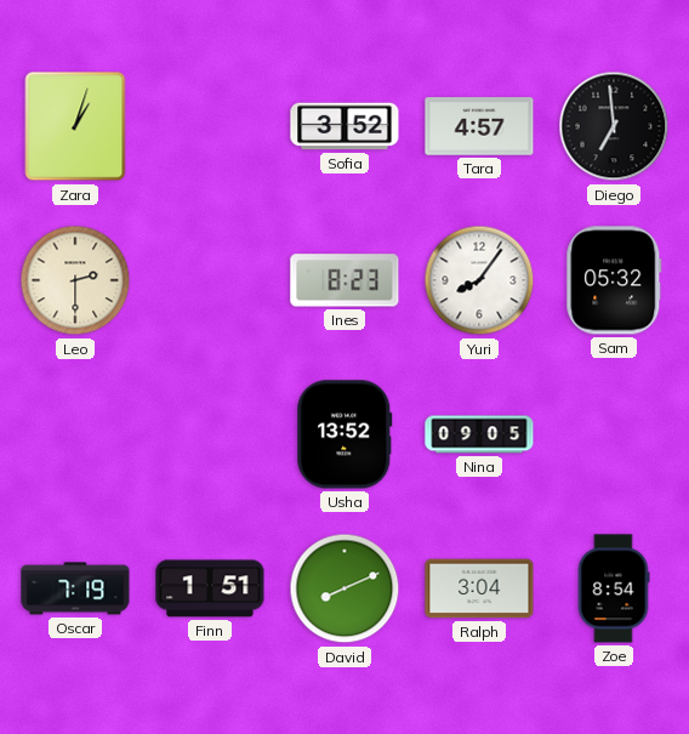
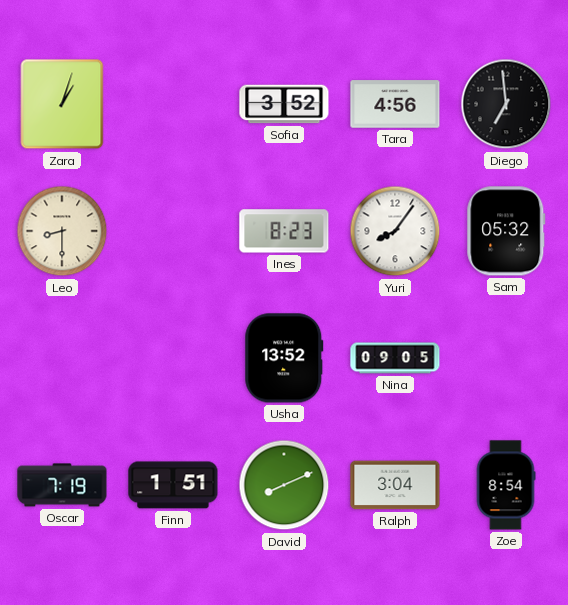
Tara: 4:57 -> 4:56
Leo: 2:30 -> 8:30
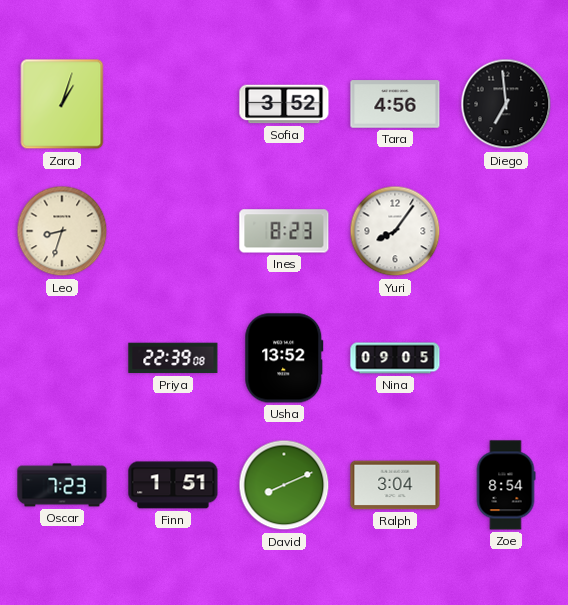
Leo: 8:30 -> 8:33
Sam: 05:32 -> none
Priya: none -> 22:39
Oscar: 7:19 -> 7:23
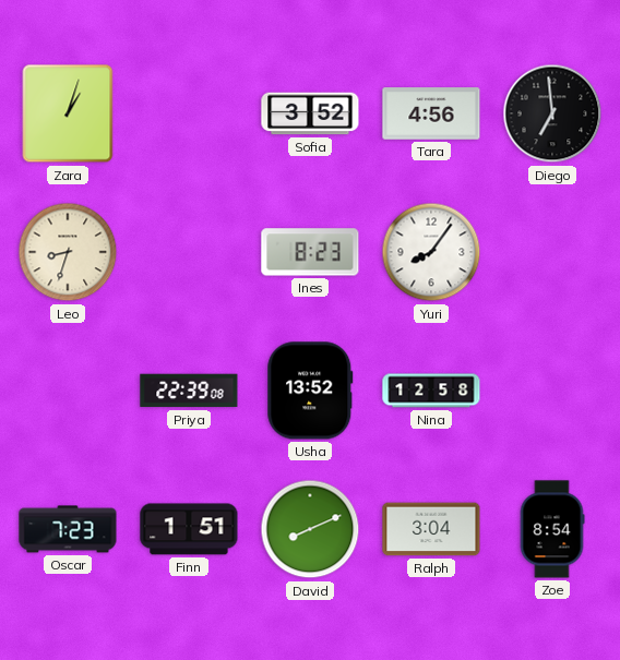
Nina: 09:05 -> 12:58
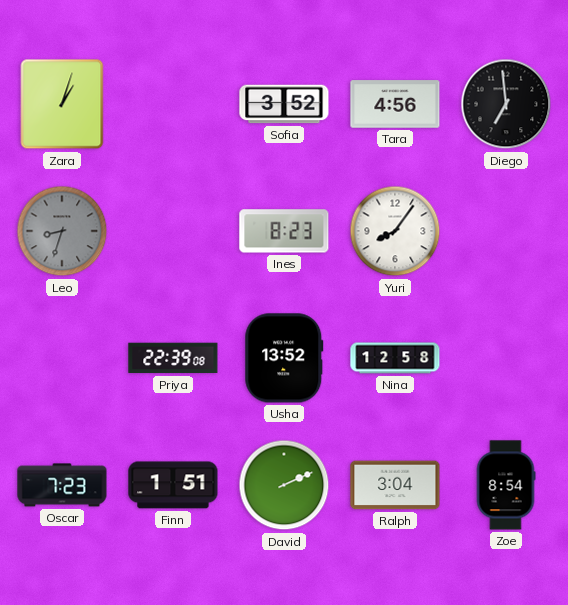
Leo dial: cream -> grey
David: 8:11 -> 2:11
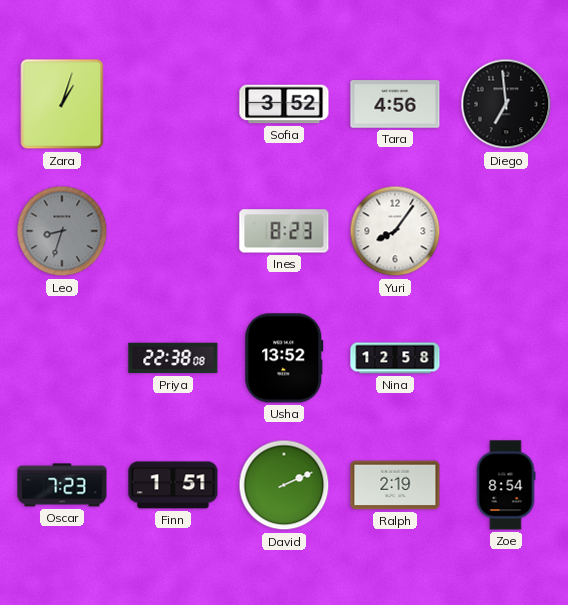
Priya: 22:39 -> 22:38
Ralph: 3:04 -> 2:19
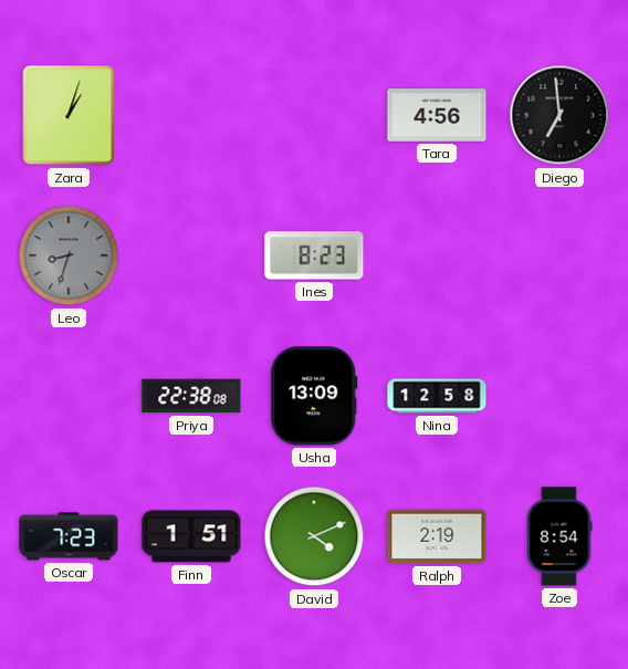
Sofia: 3:52 -> none
Yuri: 8:06 -> none
Usha: 13:52 -> 13:09
David: 2:11 -> 4:11
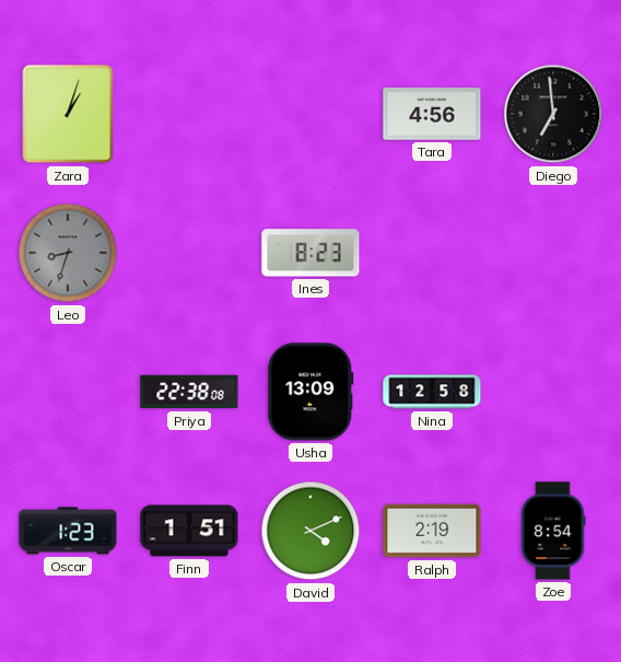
Oscar: 7:23 -> 1:23
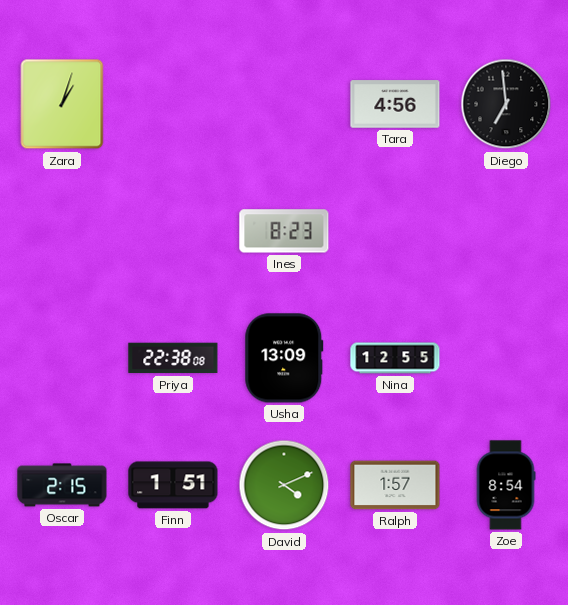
Leo: 8:33 -> none
Nina: 12:58 -> 12:55
Oscar: 1:23 -> 2:15
Ralph: 2:19 -> 1:57
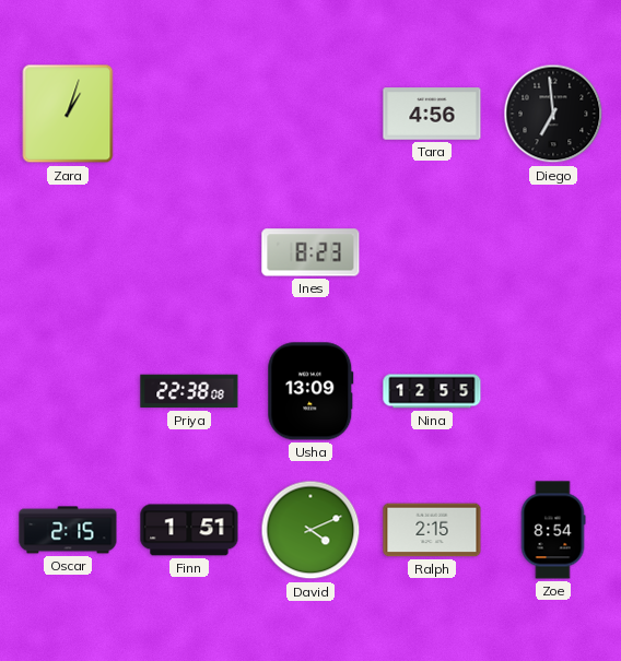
Ralph: 1:57 -> 2:15
